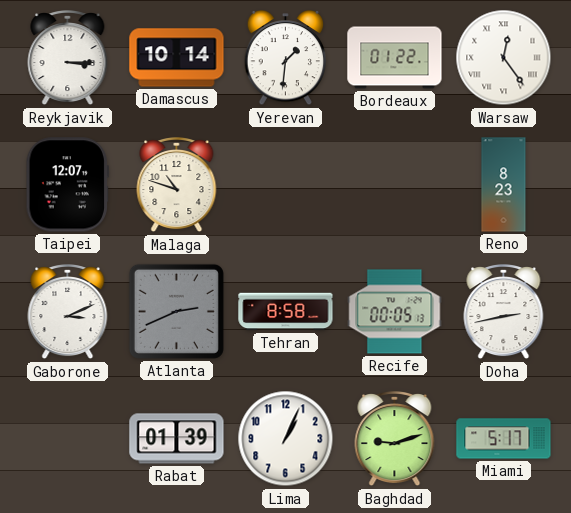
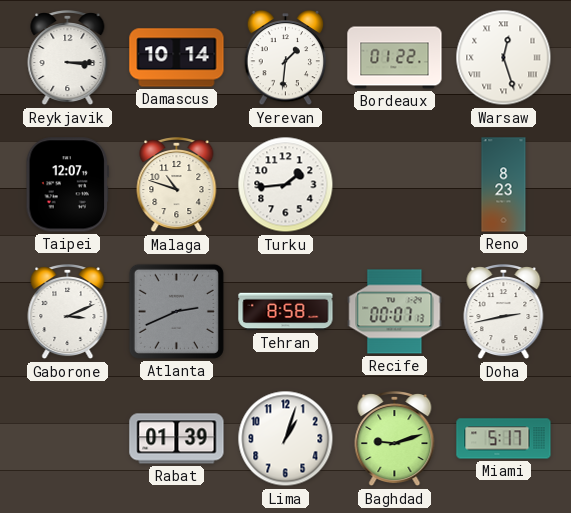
Warsaw: 12:24 -> 12:27
Turku: none -> 1:44
Recife: 00:05 -> 00:07
Lima: 1:04 -> 1:03
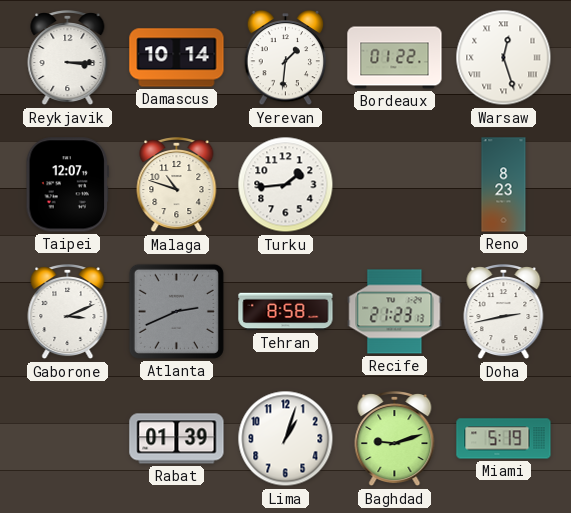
Recife: 00:07 -> 21:23
Miami: 5:17 -> 5:19
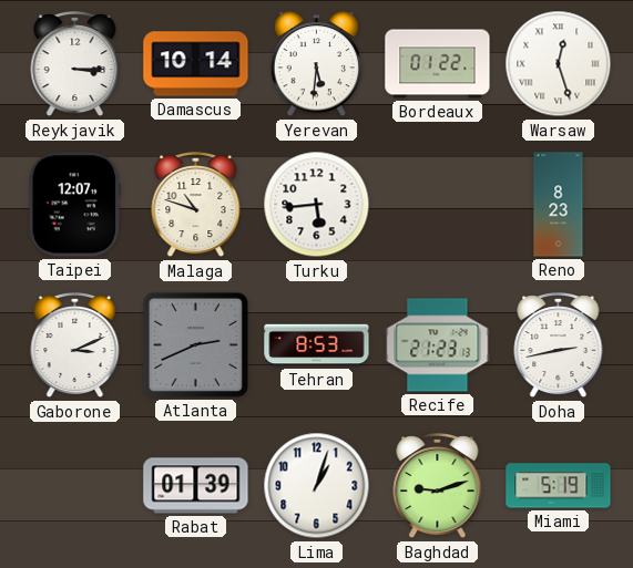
Yerevan: 1:31 -> 5:31
Turku: 1:44 -> 5:44
Tehran: 8:58 -> 8:53
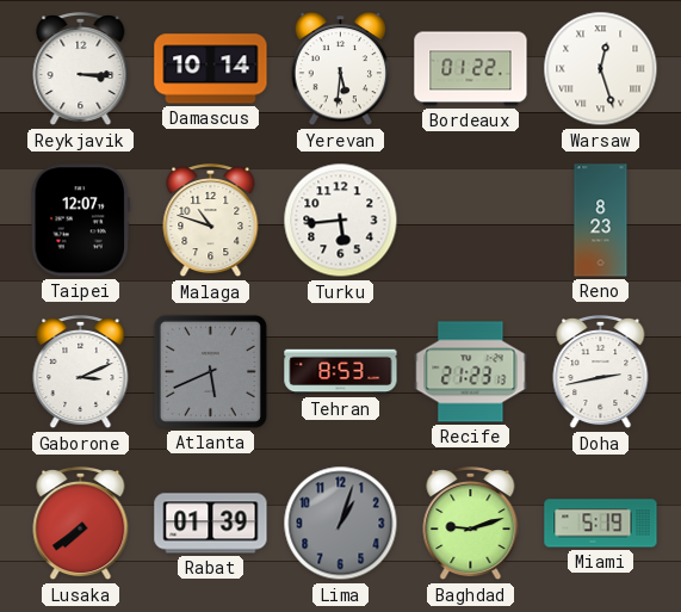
Atlanta: 2:41 -> 5:41
Lusaka: none -> 7:39
Lima dial: white -> grey
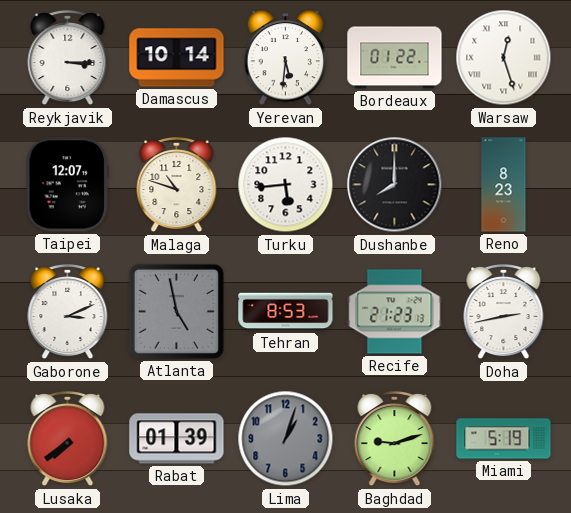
Dushanbe: none -> 8:00
Atlanta: 5:41 -> 4:58
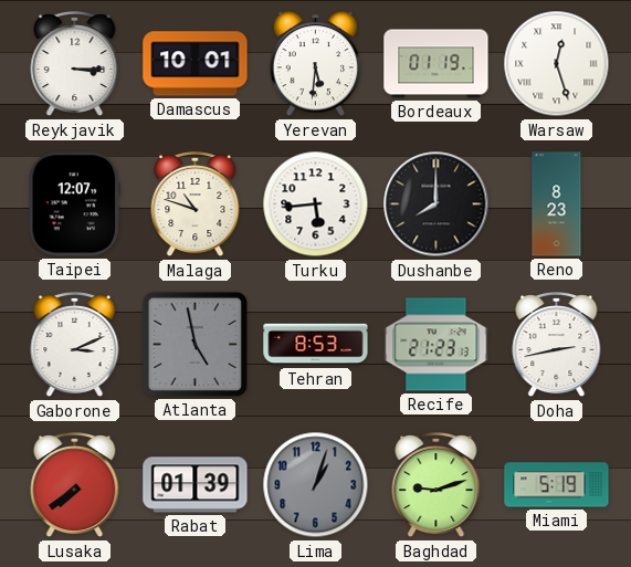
Damascus: 10:14 -> 10:01
Bordeaux: 01:22 -> 01:19
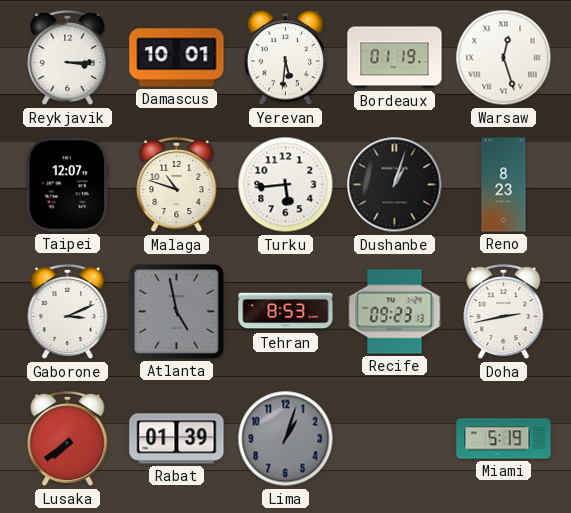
Dushanbe: 8:00 -> 1:03
Recife: 21:23 -> 09:23
Baghdad: 9:12 -> none
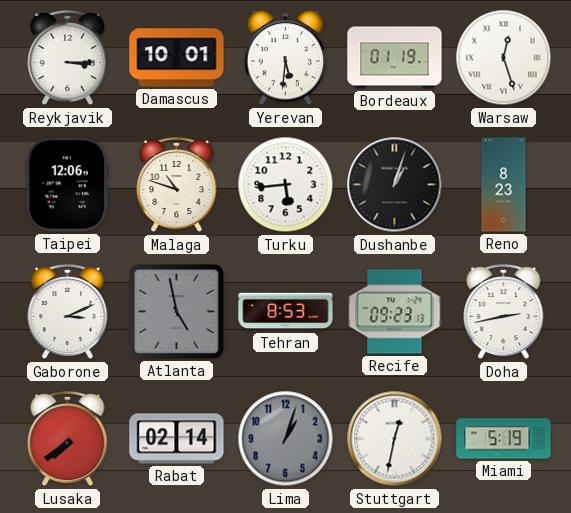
Taipei: 12:07 -> 12:06
Rabat: 01:39 -> 02:14
Stuttgart: none -> 12:32
